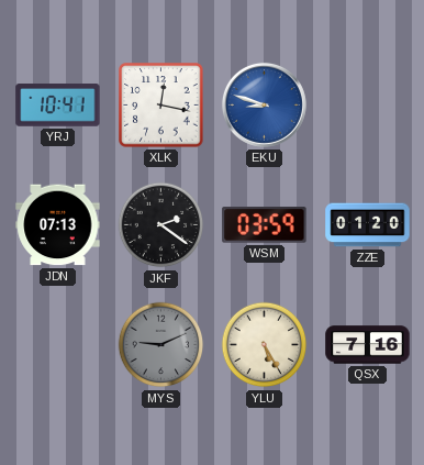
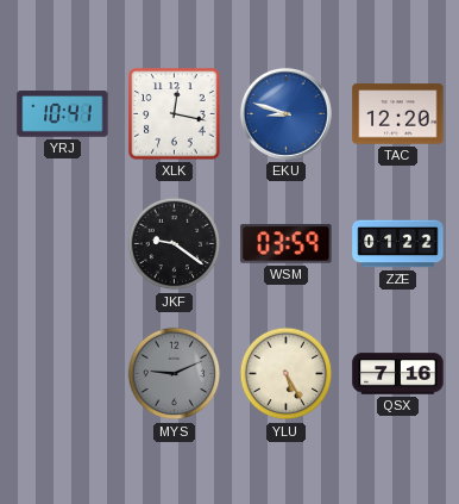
TAC: none -> 12:20
JDN: 07:13 -> none
JKF: 2:21 -> 9:21
ZZE: 01:20 -> 01:22
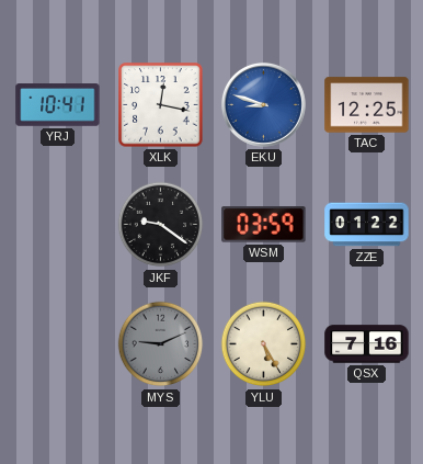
TAC: 12:20 -> 12:25
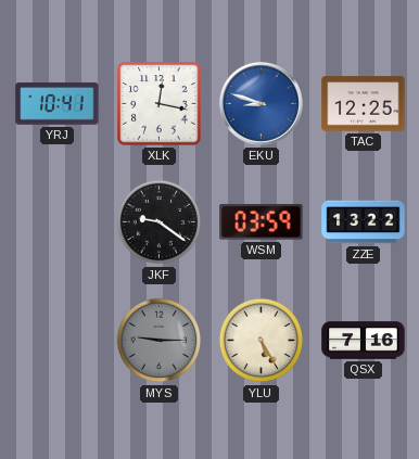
ZZE: 01:22 -> 13:22
MYS: 9:11 -> 9:15
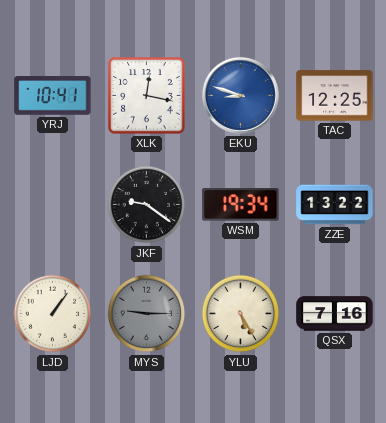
WSM: 03:59 -> 19:34
LJD: none -> 1:06
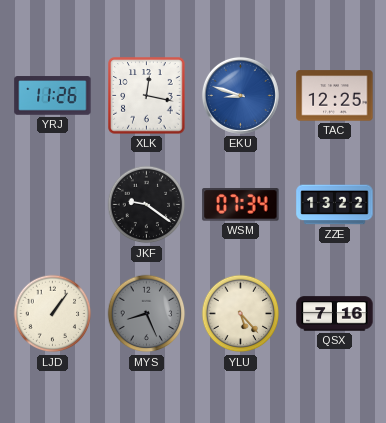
YRJ: 10:41 -> 11:26
WSM: 19:34 -> 07:34
MYS: 9:15 -> 8:26
YLU: 5:25 -> 5:23
